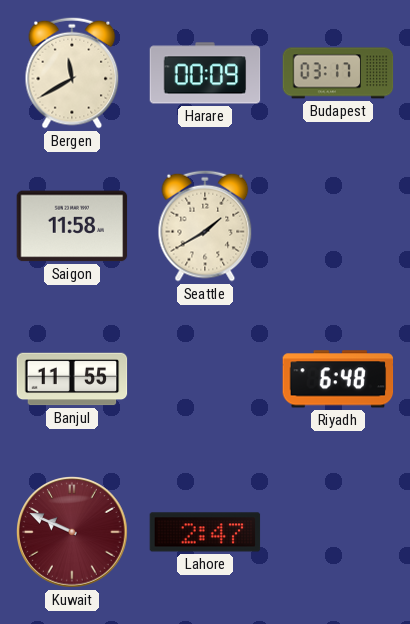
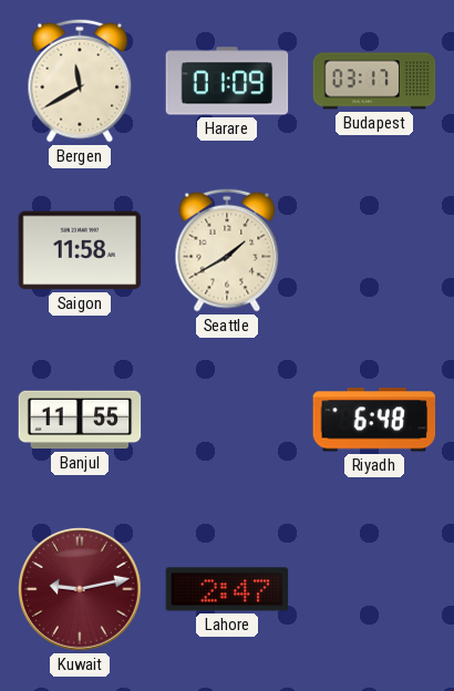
Harare: 00:09 -> 01:09
Kuwait: 9:49 -> 9:13
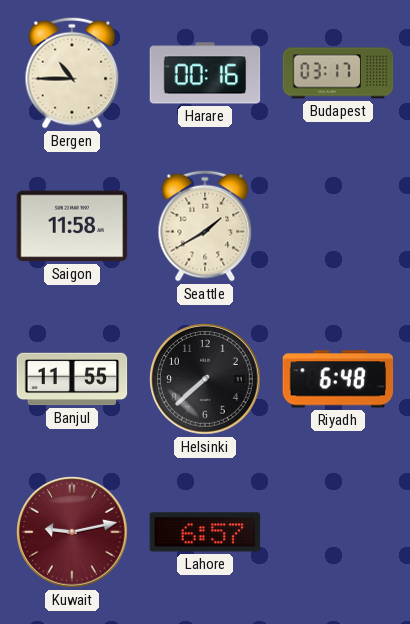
Bergen: 11:40 -> 10:45
Harare: 01:09 -> 00:16
Helsinki: none -> 7:38
Lahore: 2:47 -> 6:57
